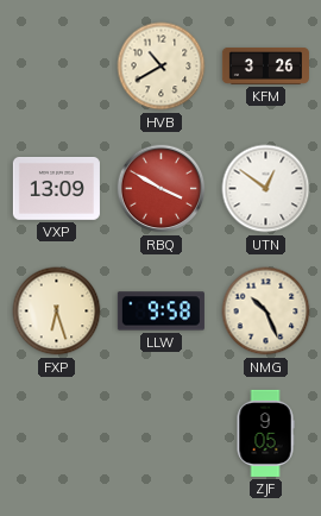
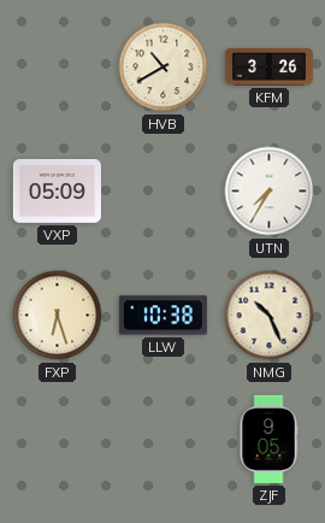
VXP: 13:09 -> 05:09
RBQ: 3:50 -> none
UTN: 12:51 -> 7:35
LLW: 9:58 -> 10:38
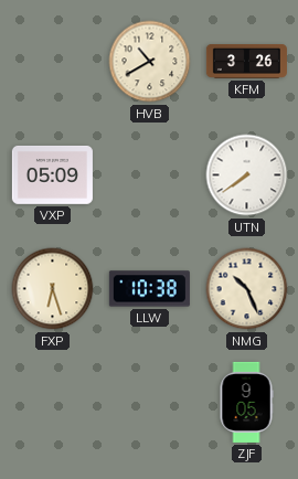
UTN: 7:35 -> 7:39
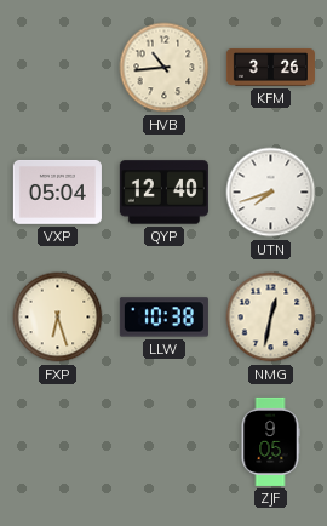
HVB: 10:40 -> 10:44
VXP: 05:09 -> 05:04
QYP: none -> 12:40
UTN: 7:39 -> 7:42
NMG: 10:26 -> 12:32
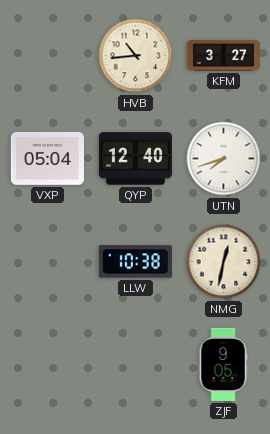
KFM: 3:26 -> 3:27
FXP: 6:27 -> none
